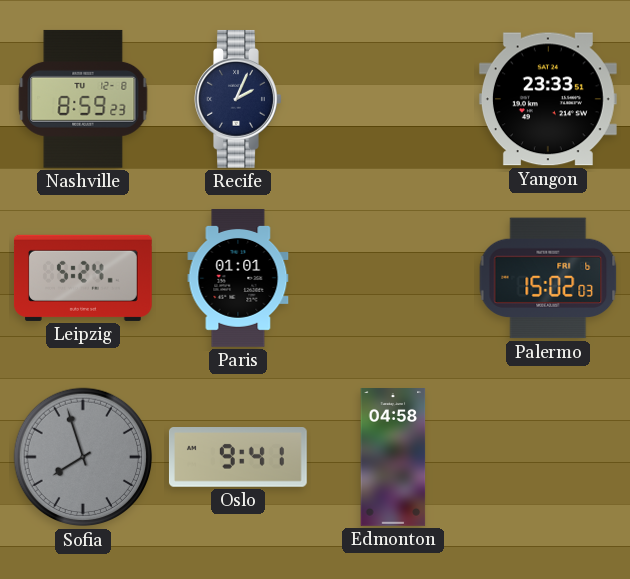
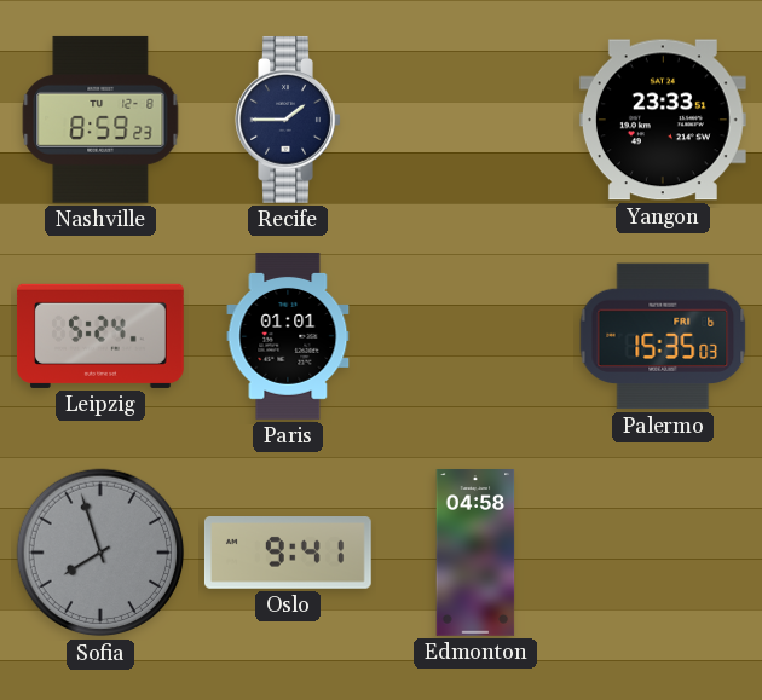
Recife: 2:04 -> 1:45
Palermo: 15:02 -> 15:35
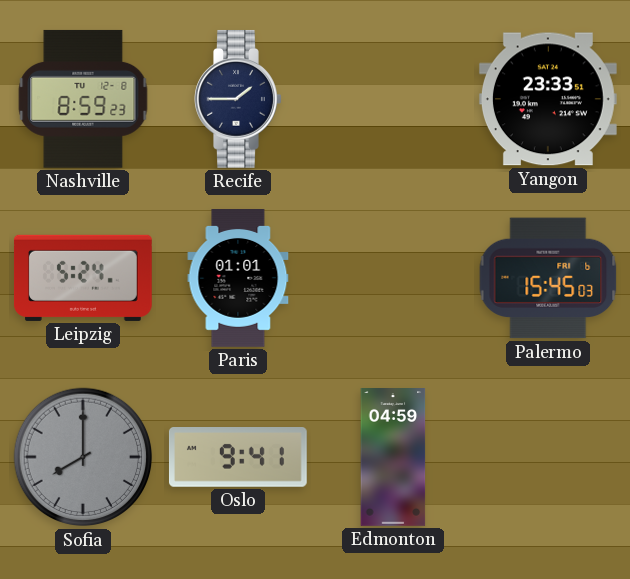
Palermo: 15:35 -> 15:45
Sofia: 7:57 -> 8:00
Edmonton: 04:58 -> 04:59
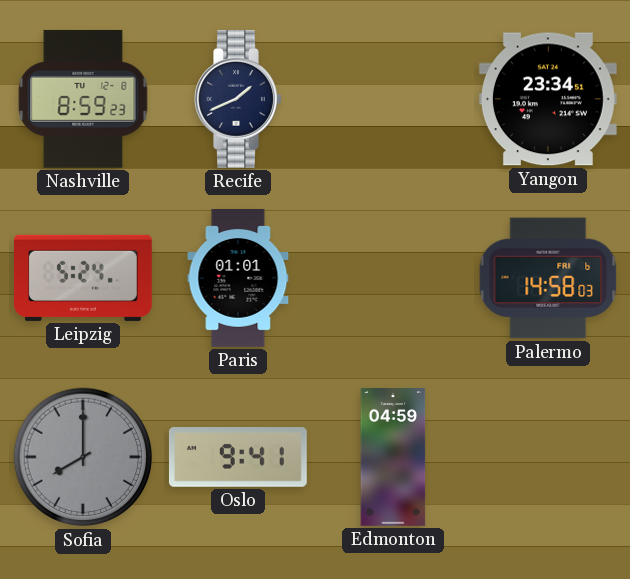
Recife: 1:45 -> 1:41
Yangon: 23:33 -> 23:34
Palermo: 15:45 -> 14:58
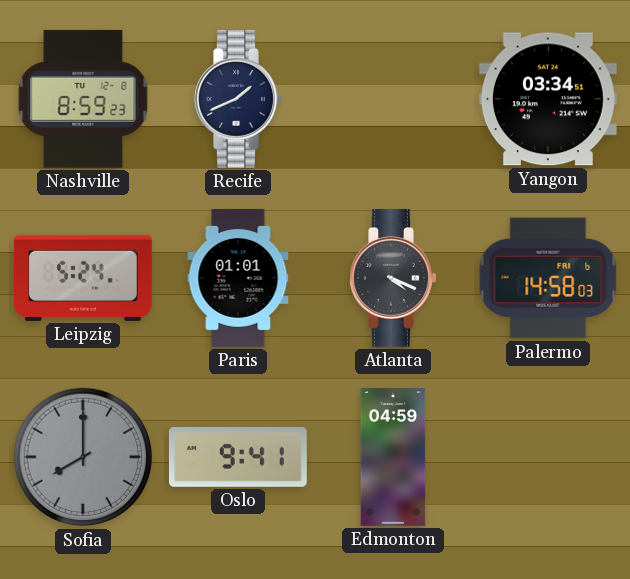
Yangon: 23:34 -> 03:34
Atlanta: none -> 4:19
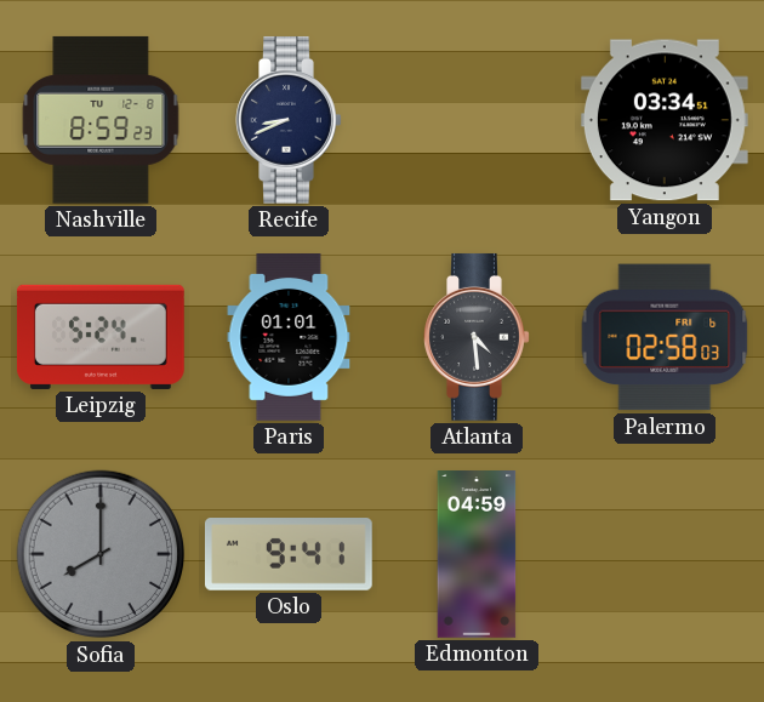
Recife: 1:41 -> 8:41
Atlanta: 4:19 -> 4:29
Palermo: 14:58 -> 02:58
